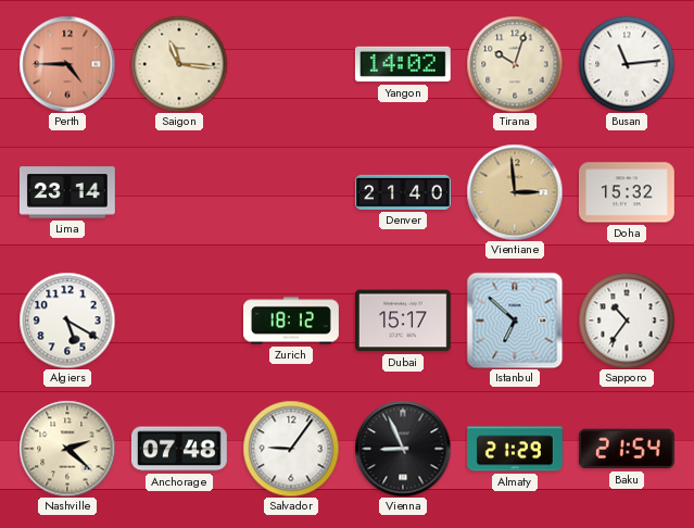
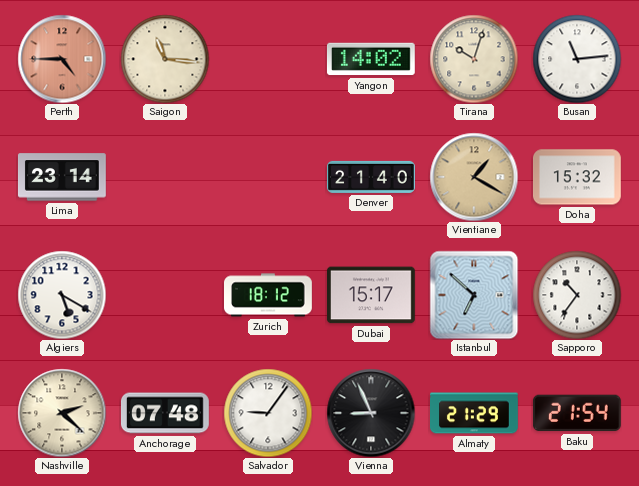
Vientiane: 2:59 -> 1:20
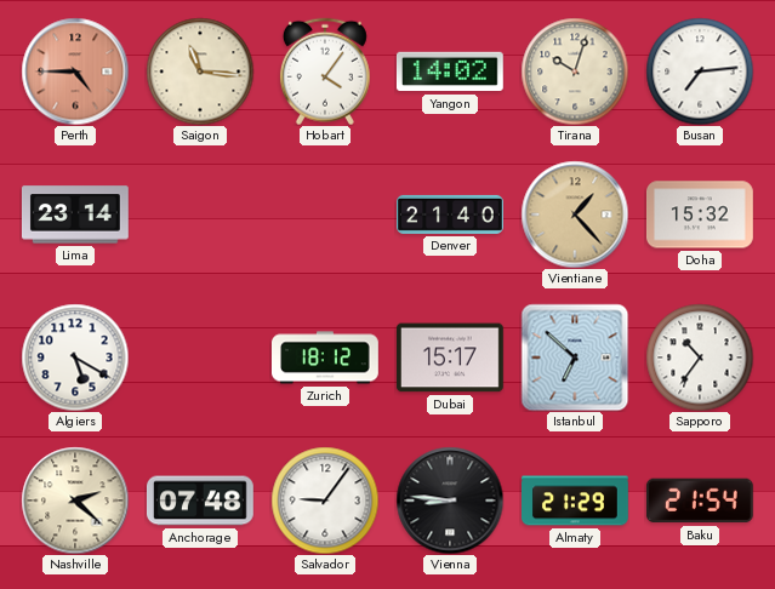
Hobart: none -> 4:06
Busan: 11:14 -> 7:14
Vientiane: 1:20 -> 1:23
Vienna: 8:56 -> 8:46
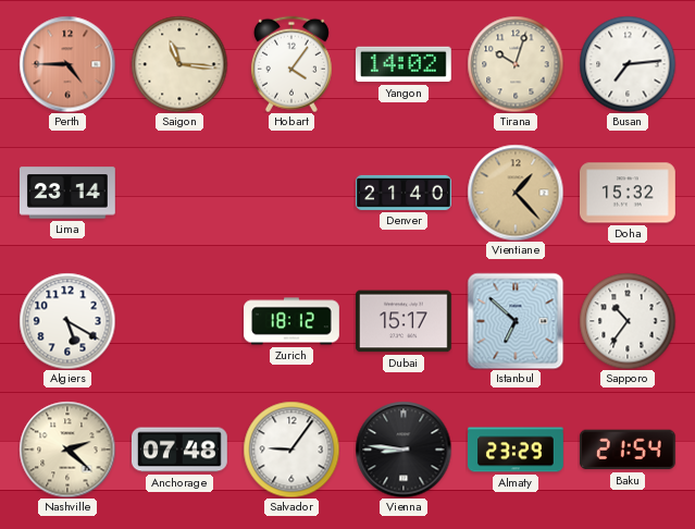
Almaty: 21:29 -> 23:29
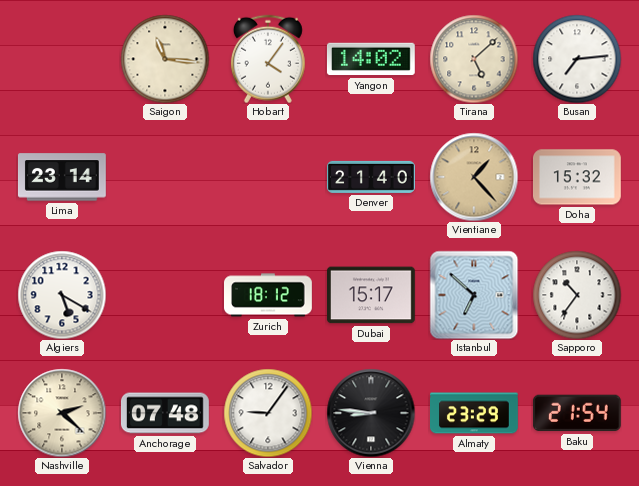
Perth: 4:45 -> none
Tirana: 10:03 -> 5:08
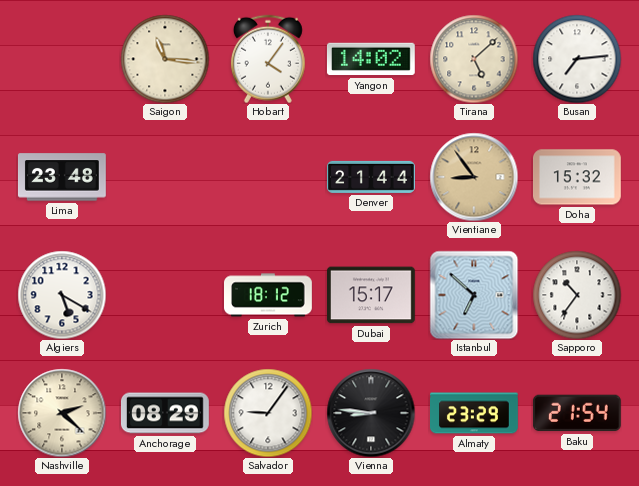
Lima: 23:14 -> 23:48
Denver: 21:40 -> 21:44
Vientiane: 1:23 -> 8:54
Anchorage: 07:48 -> 08:29
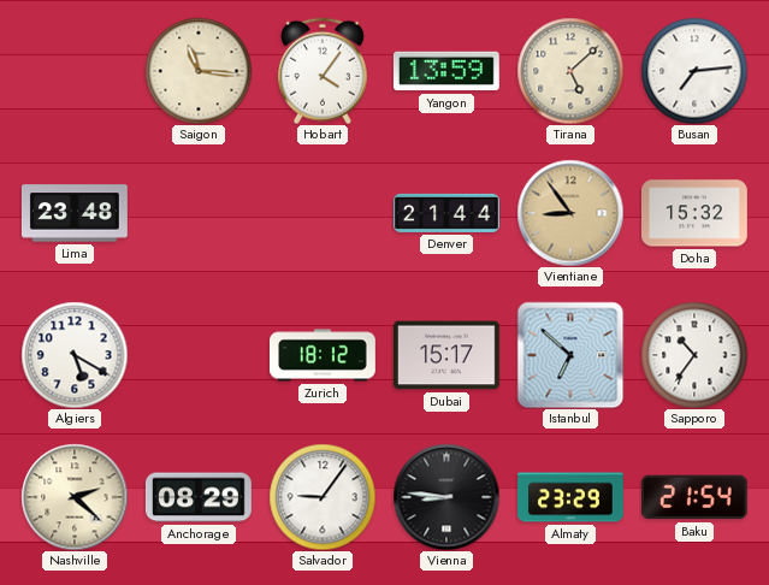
Yangon: 14:02 -> 13:59
